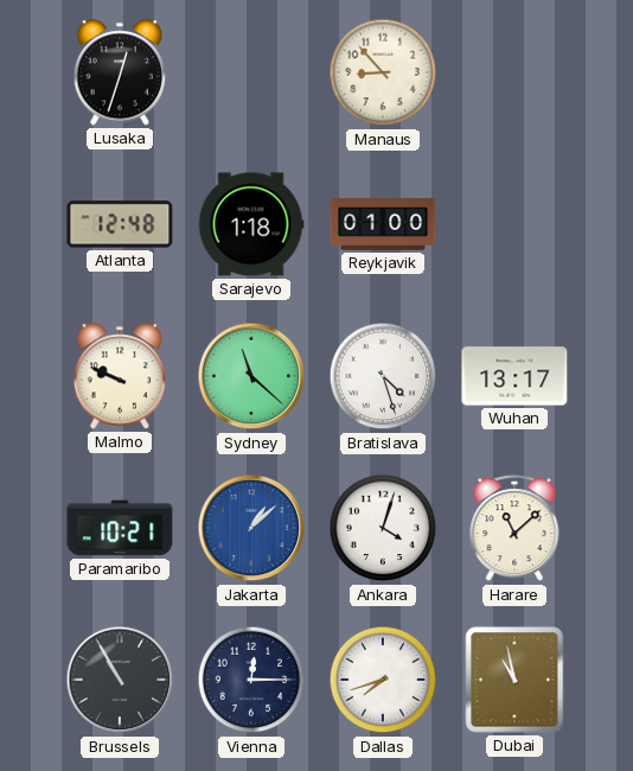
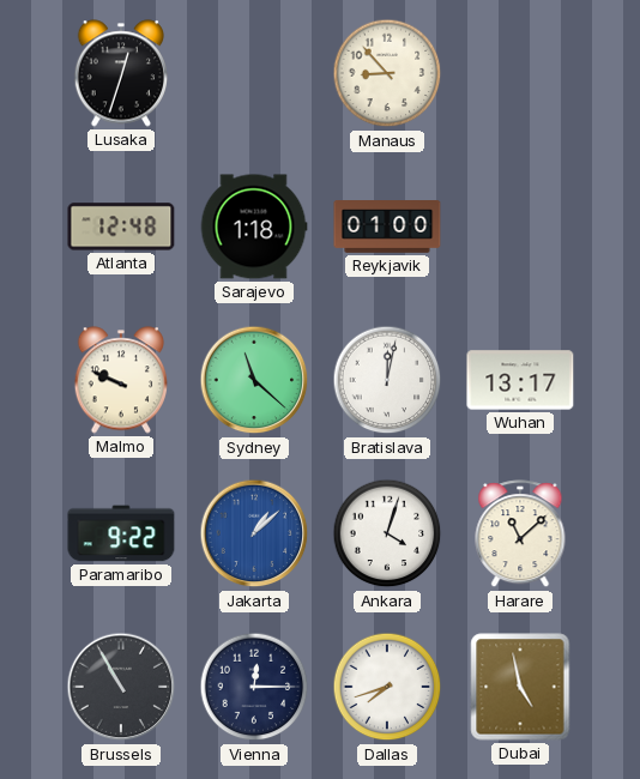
Bratislava: 4:27 -> 12:02
Paramaribo: 10:21 -> 9:22
Dubai: 10:58 -> 4:58
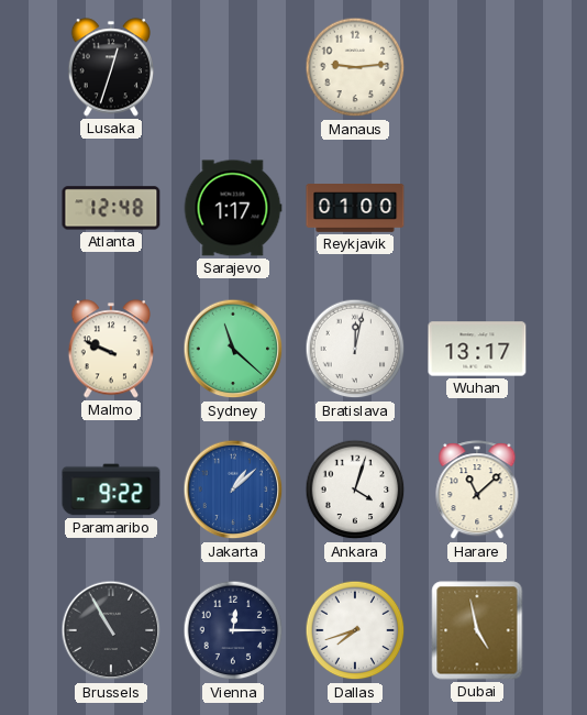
Manaus: 8:53 -> 9:14
Sarajevo: 1:18 -> 1:17
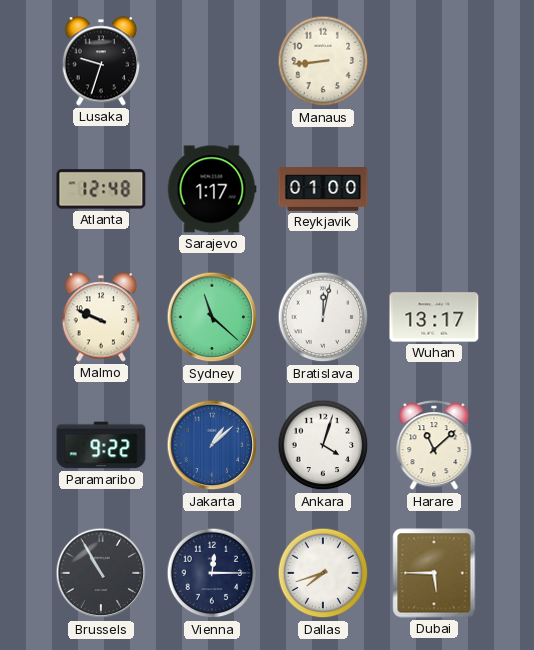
Lusaka: 12:33 -> 9:33
Manaus: 9:14 -> 8:44
Dubai: 4:58 -> 5:45
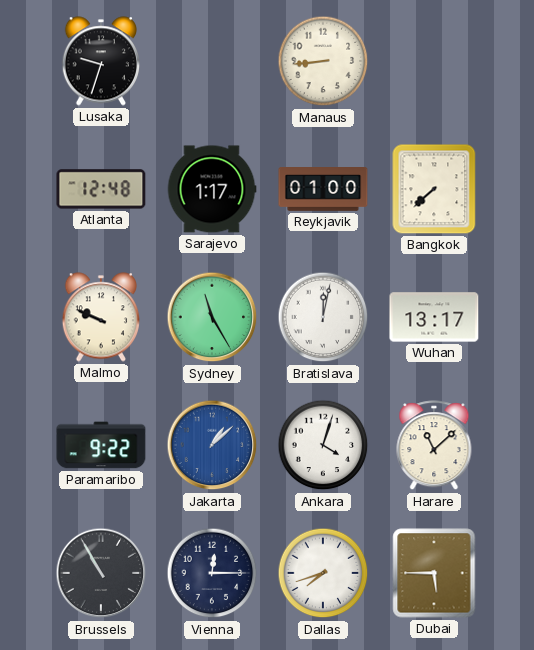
Bangkok: none -> 7:38
Sydney: 11:22 -> 11:25
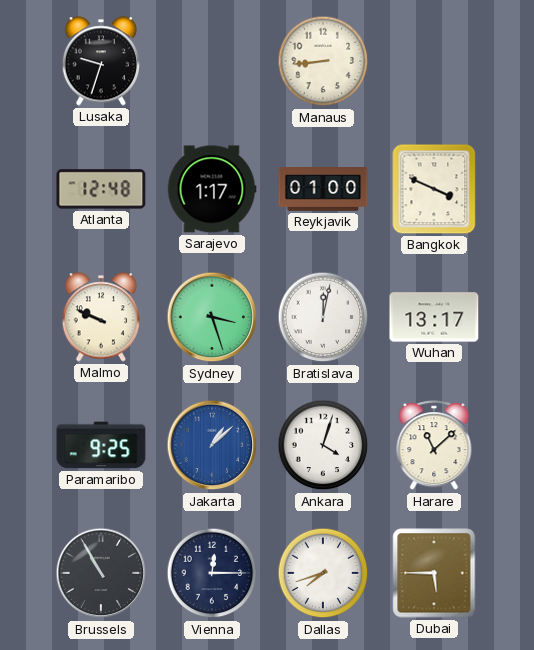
Bangkok: 7:38 -> 3:49
Sydney: 11:25 -> 3:27
Paramaribo: 9:22 -> 9:25
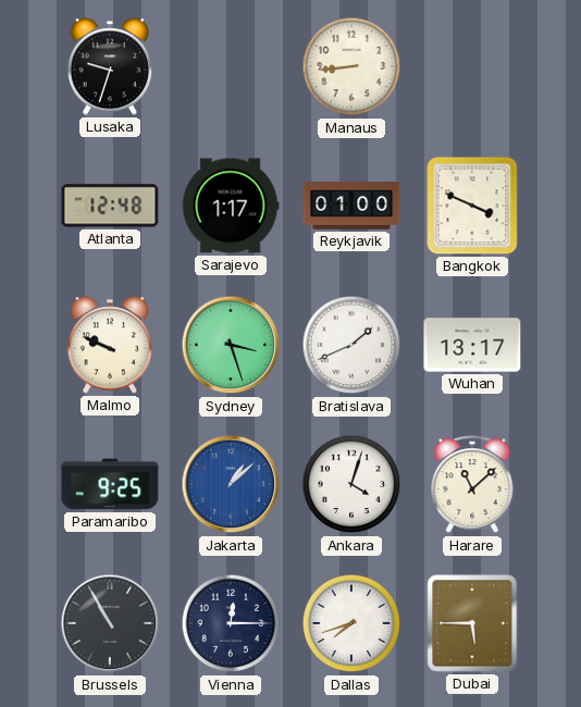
Bratislava: 12:02 -> 1:41
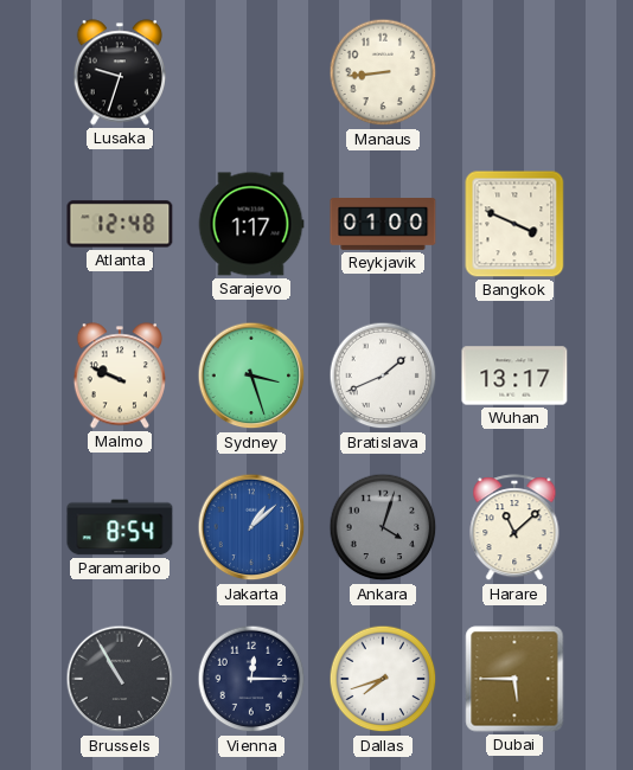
Paramaribo: 9:25 -> 8:54
Ankara dial: white -> grey
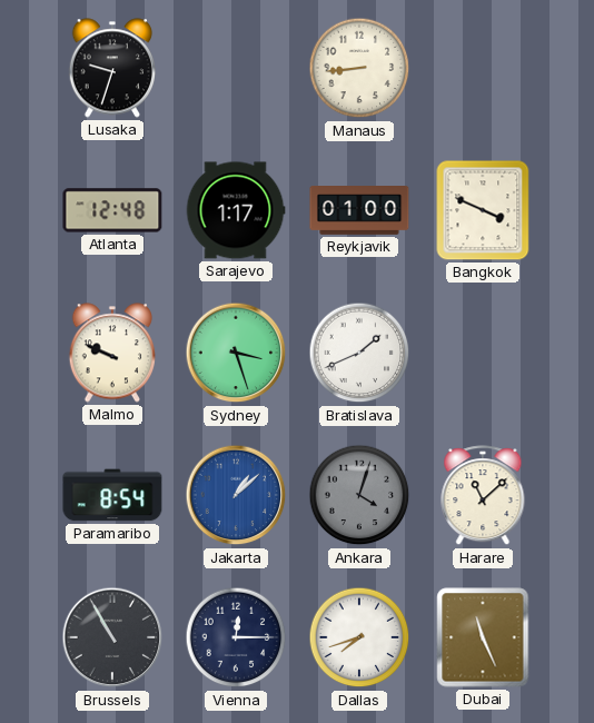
Wuhan: 13:17 -> none
Dubai: 5:45 -> 11:26
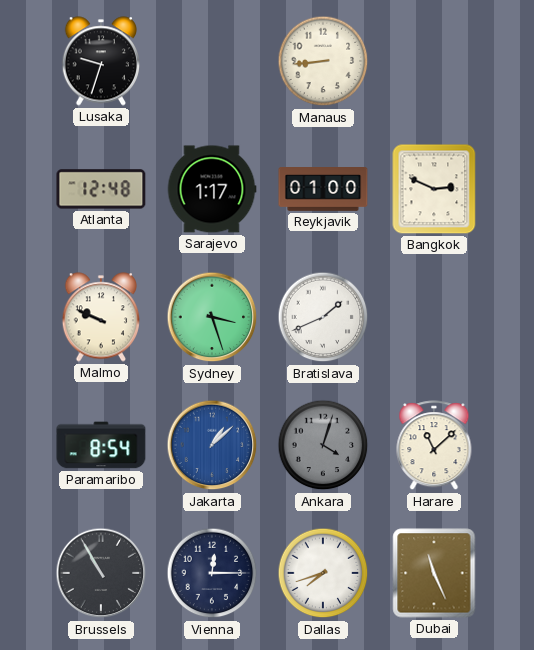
Bangkok: 3:49 -> 2:49
